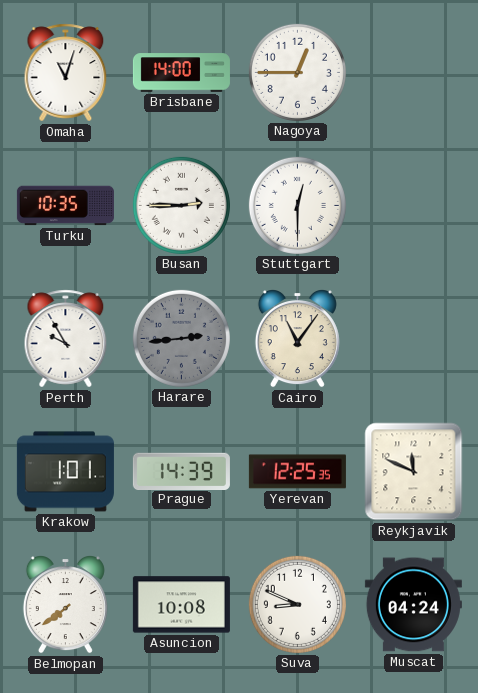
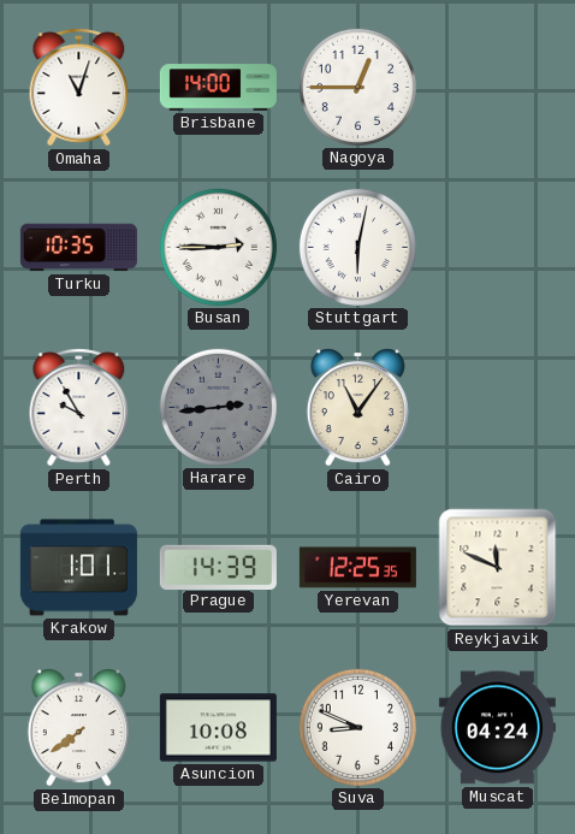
Stuttgart: 12:30 -> 6:02
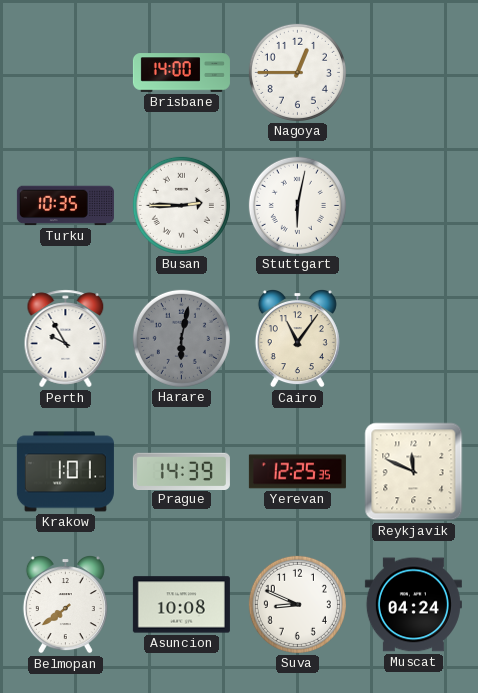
Omaha: 11:03 -> none
Harare: 2:44 -> 6:02
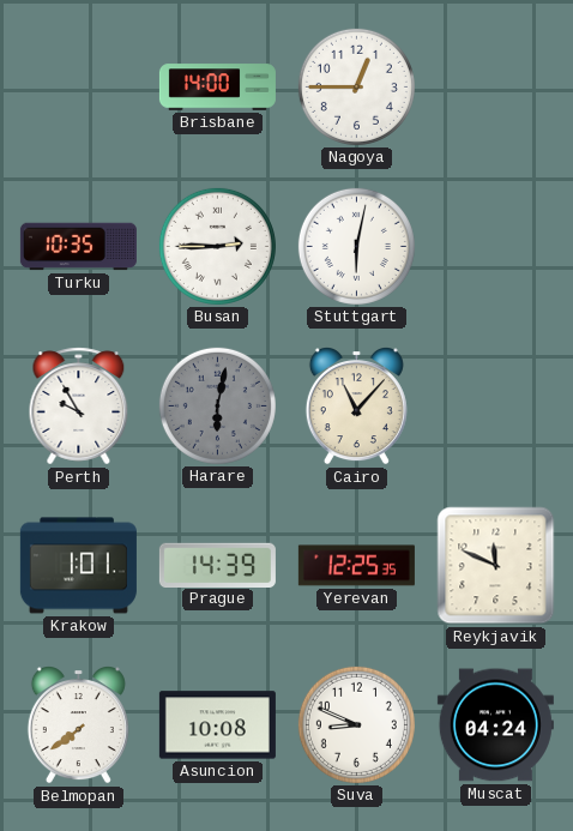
Cairo: 11:06 -> 11:07
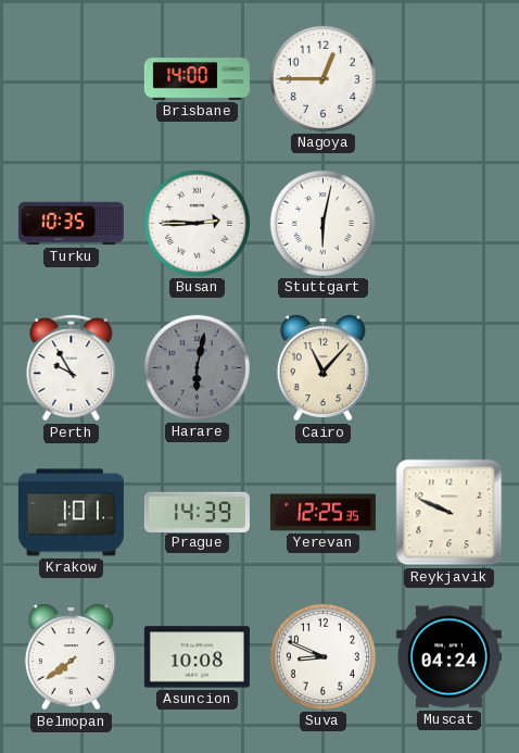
Reykjavik: 11:49 -> 9:49
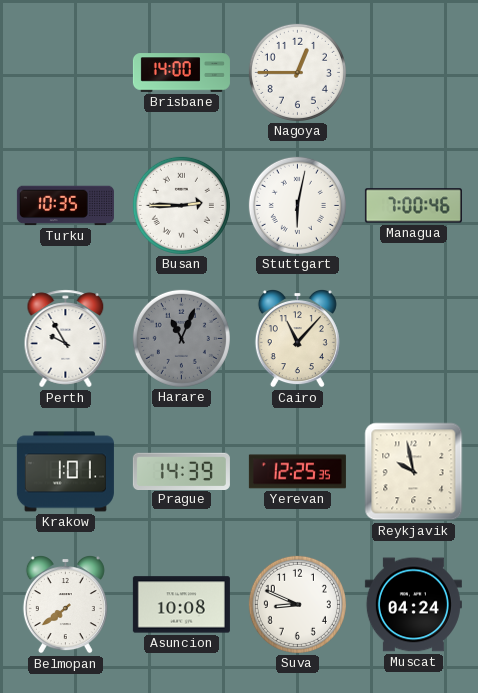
Managua: none -> 7:00
Harare: 6:02 -> 11:04
Reykjavik: 9:49 -> 9:58
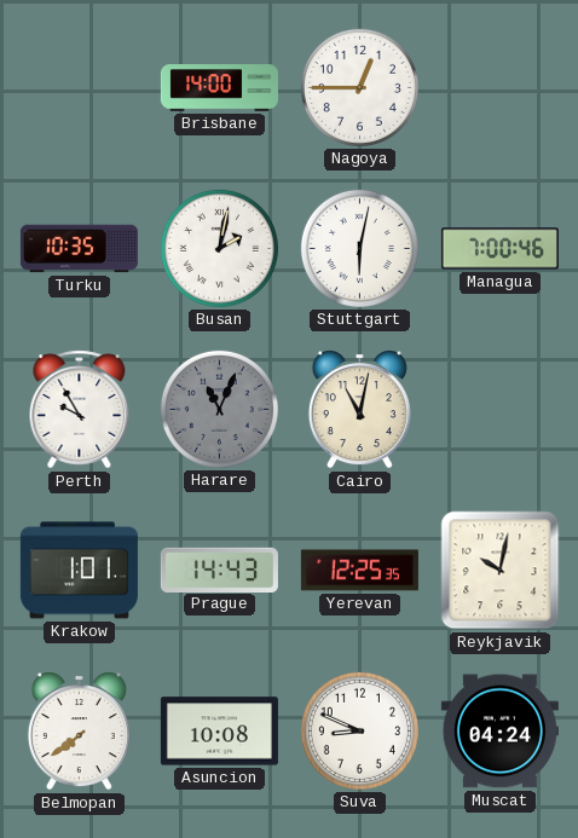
Busan: 2:45 -> 2:02
Cairo: 11:07 -> 11:02
Prague: 14:39 -> 14:43
Reykjavik: 9:58 -> 10:02
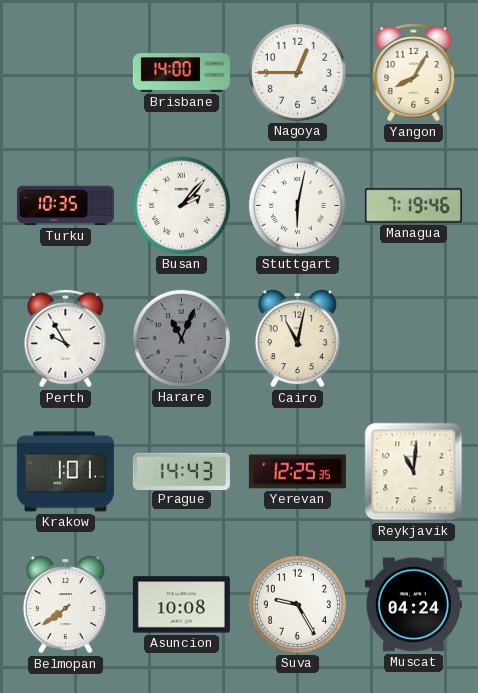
Yangon: none -> 8:05
Busan: 2:02 -> 2:07
Managua: 7:00 -> 7:19
Reykjavik: 10:02 -> 11:01
Suva: 8:49 -> 9:25
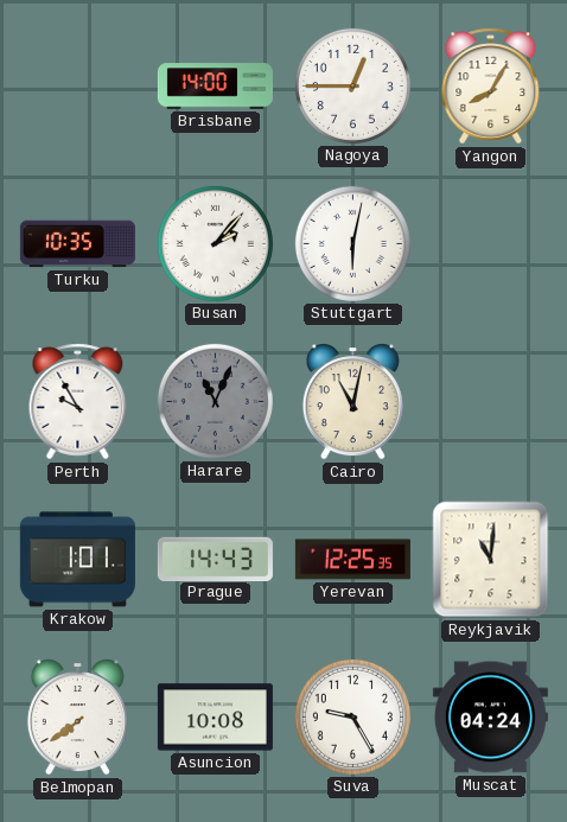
Managua: 7:19 -> none
